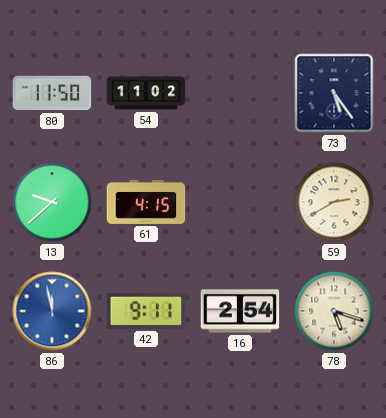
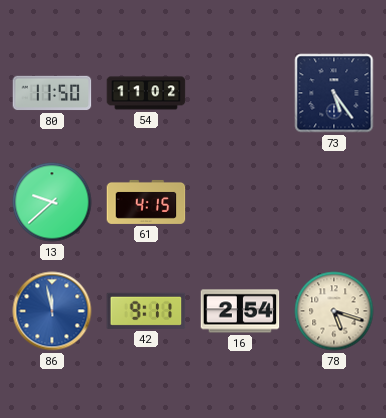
59: 2:40 -> none
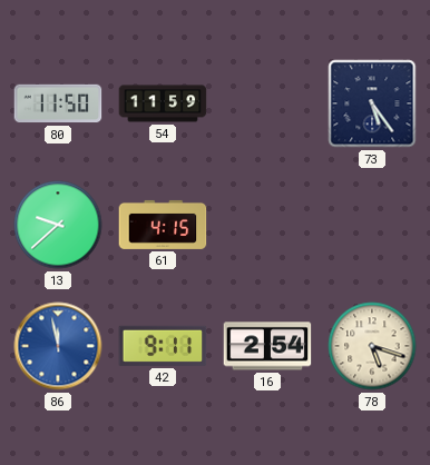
54: 11:02 -> 11:59
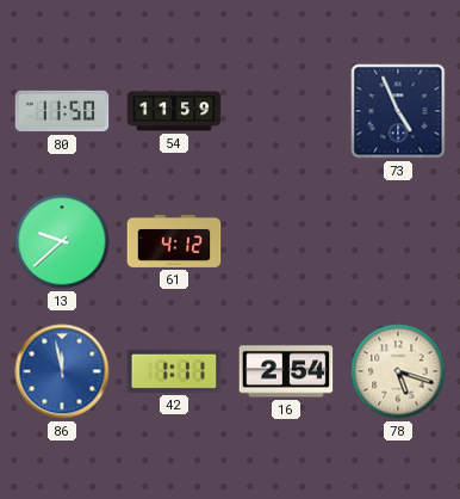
73: 5:24 -> 4:56
61: 4:15 -> 4:12
42: 9:11 -> 1:11
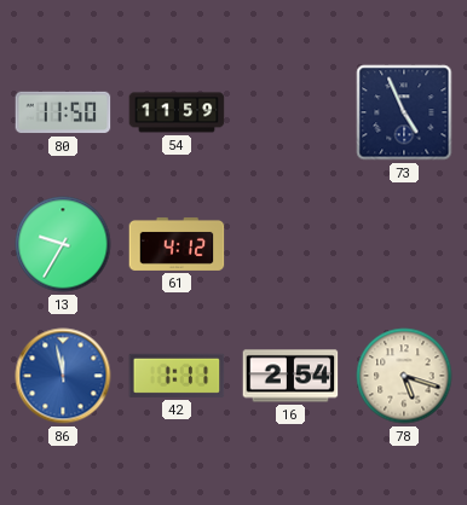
13: 9:38 -> 9:35
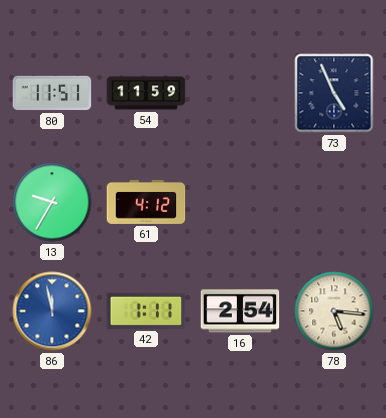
80: 11:50 -> 11:51
78: 5:18 -> 5:16
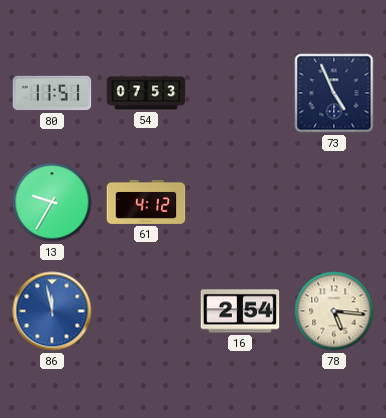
54: 11:59 -> 07:53
42: 1:11 -> none
